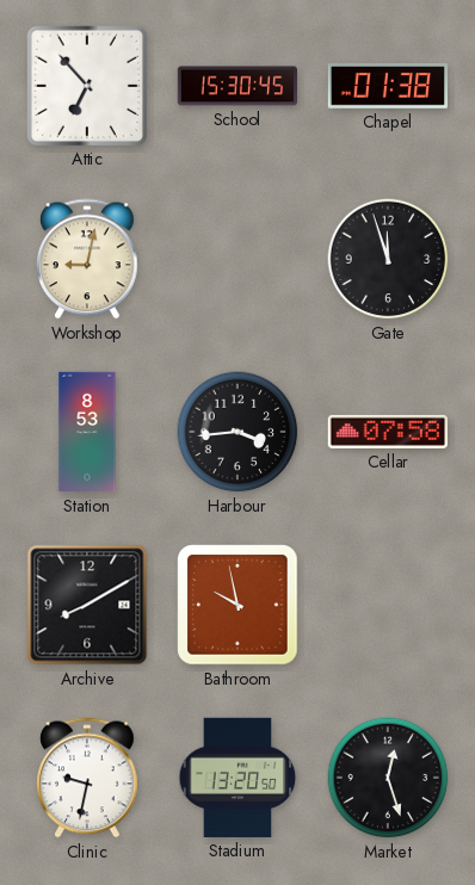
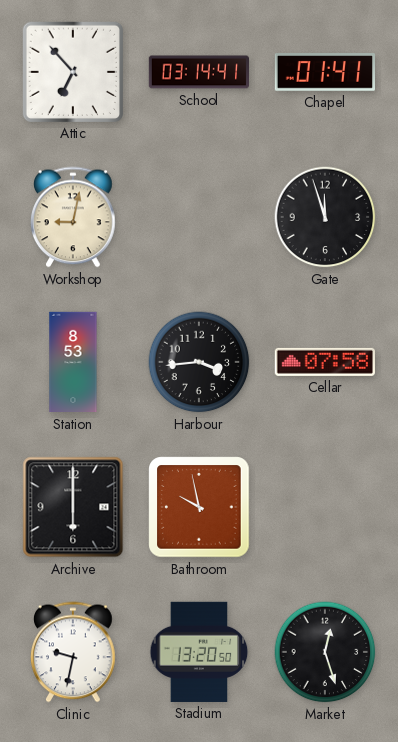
School: 15:30 -> 03:14
Chapel: 01:38 -> 01:41
Archive: 8:10 -> 6:00
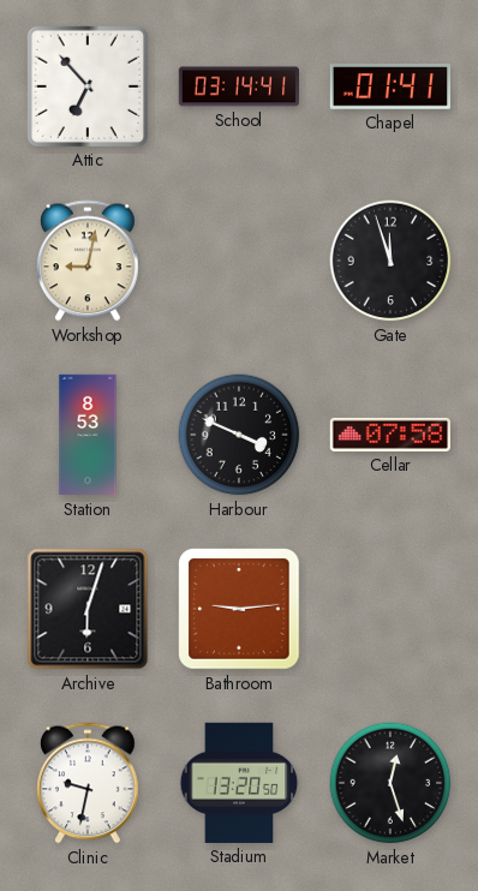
Harbour: 3:44 -> 3:49
Archive: 6:00 -> 6:03
Bathroom: 9:58 -> 9:14
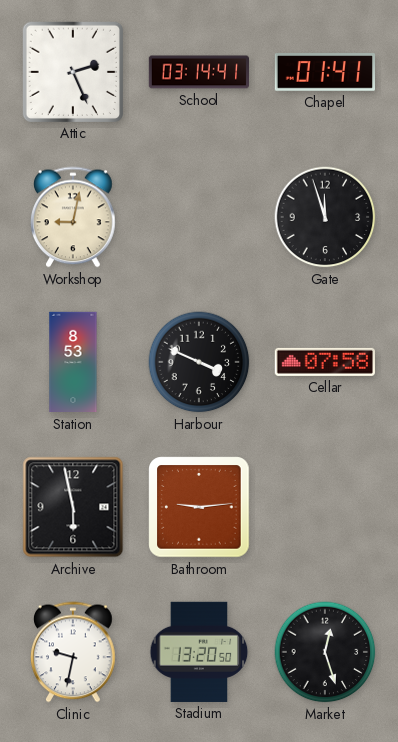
Attic: 6:53 -> 2:26
Archive: 6:03 -> 5:58
